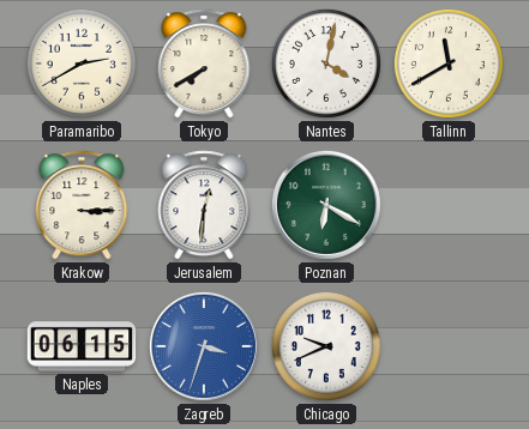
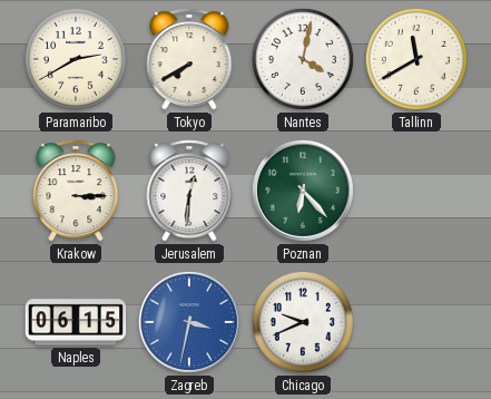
Poznan: 6:20 -> 6:23
Zagreb: 3:33 -> 3:32
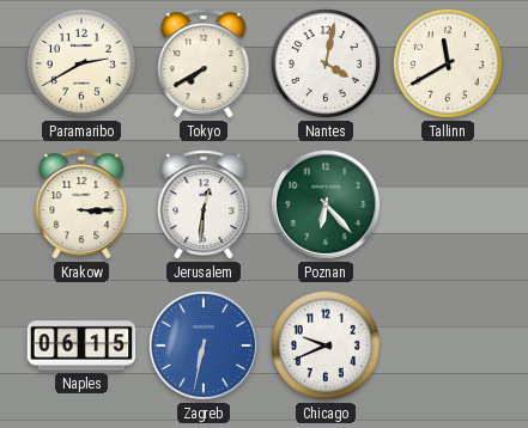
Zagreb: 3:32 -> 6:32
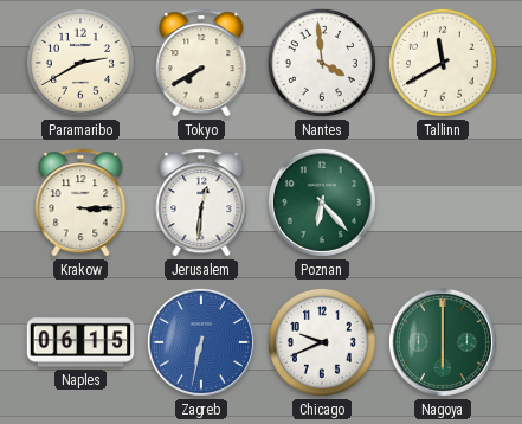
Nantes: 4:02 -> 3:59
Nagoya: none -> 6:00
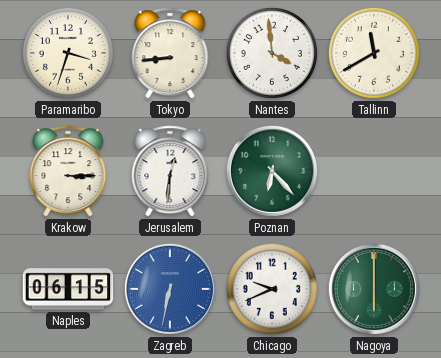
Paramaribo: 2:40 -> 3:33
Tokyo: 7:40 -> 8:44
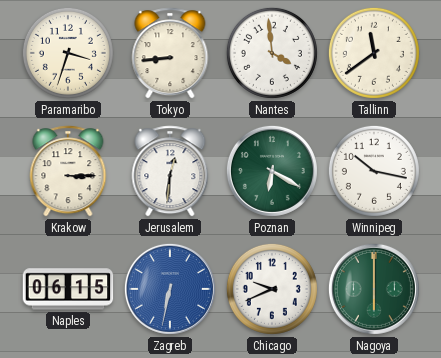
Tallinn: 11:40 -> 11:39
Poznan: 6:23 -> 6:20
Winnipeg: none -> 10:17
